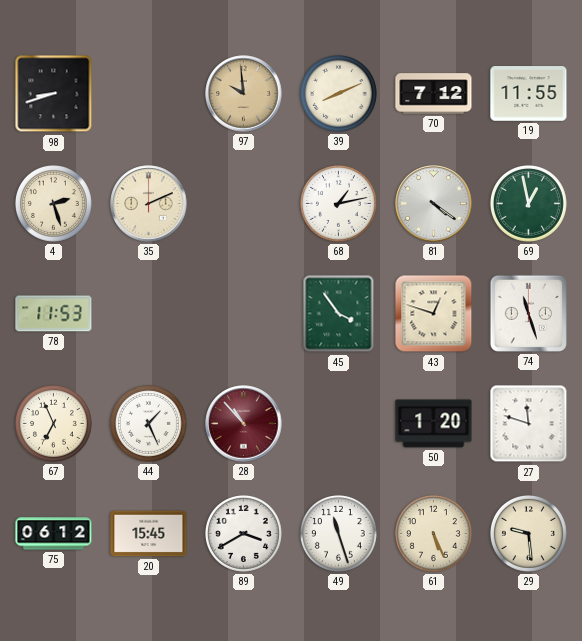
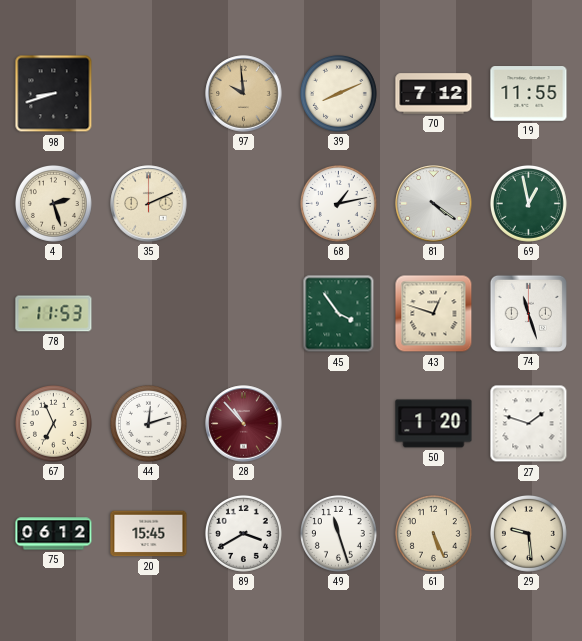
44: 1:26 -> 12:12
27: 11:48 -> 1:48
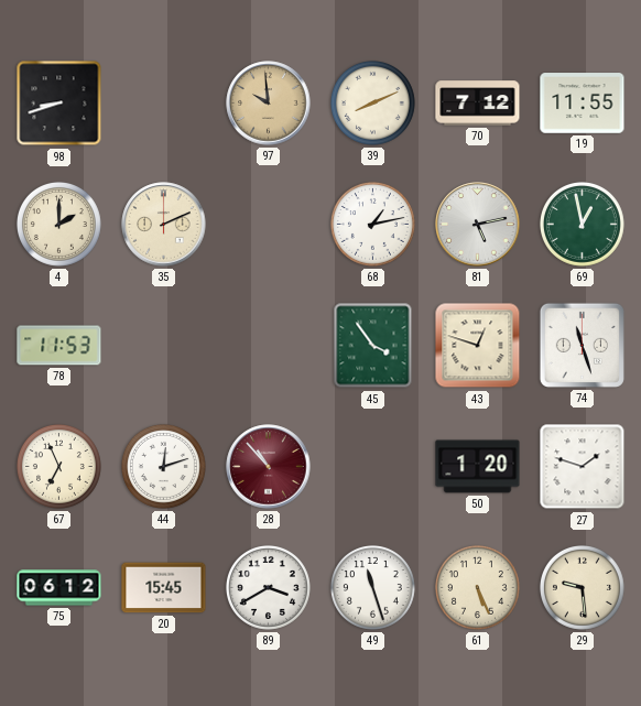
4: 2:27 -> 2:00
81: 4:21 -> 5:13
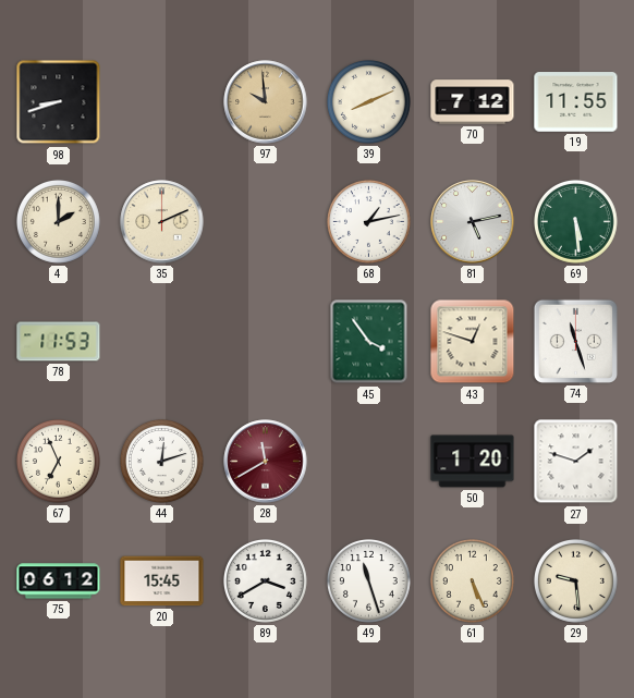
69: 12:58 -> 5:29
28: 10:53 -> 11:40
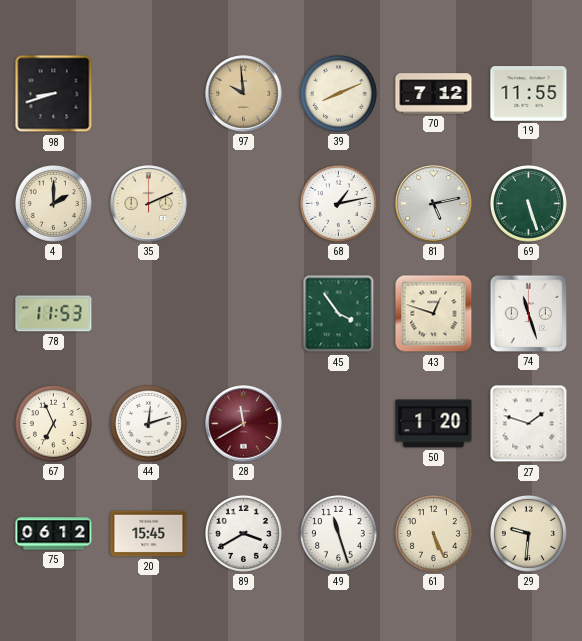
69: 5:29 -> 5:27
29: 9:29 -> 9:31
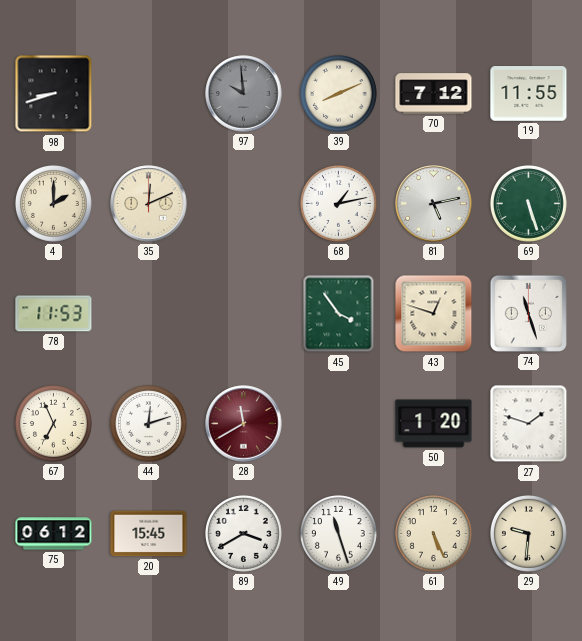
97 dial: champagne -> grey
35: 2:11 -> 12:11
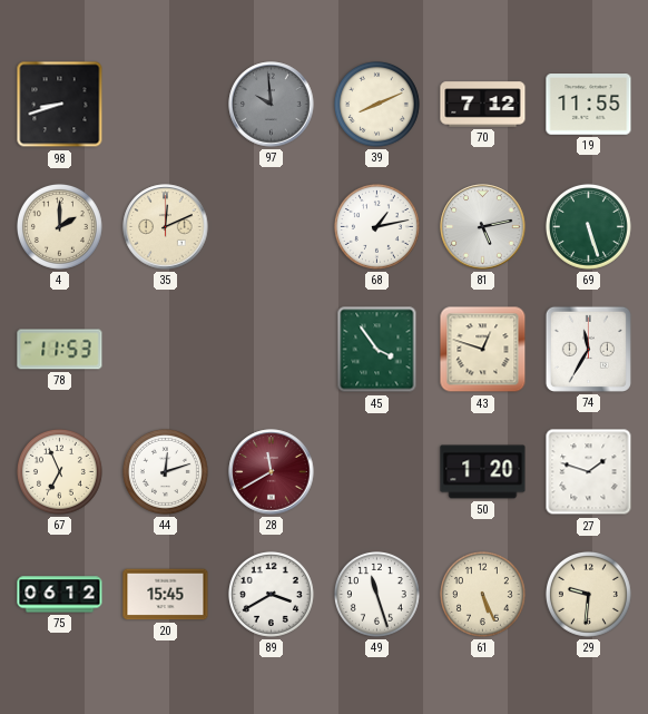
74: 11:27 -> 11:35
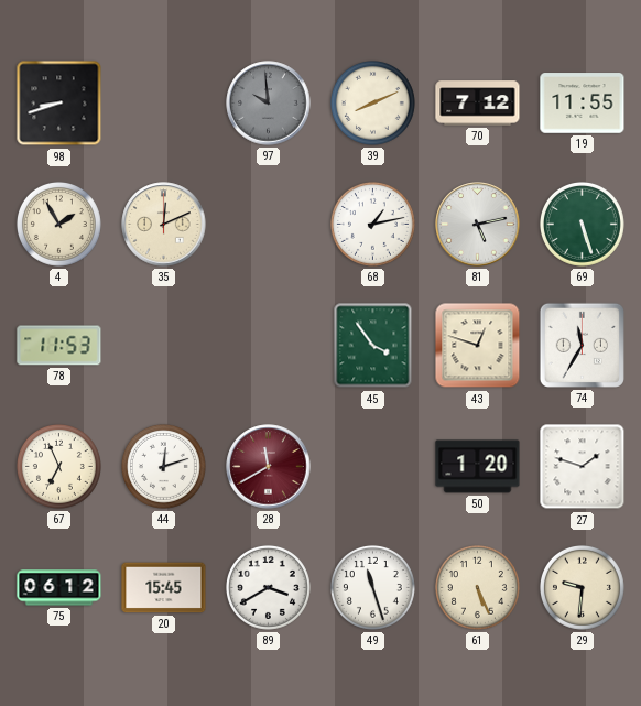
4: 2:00 -> 1:55
